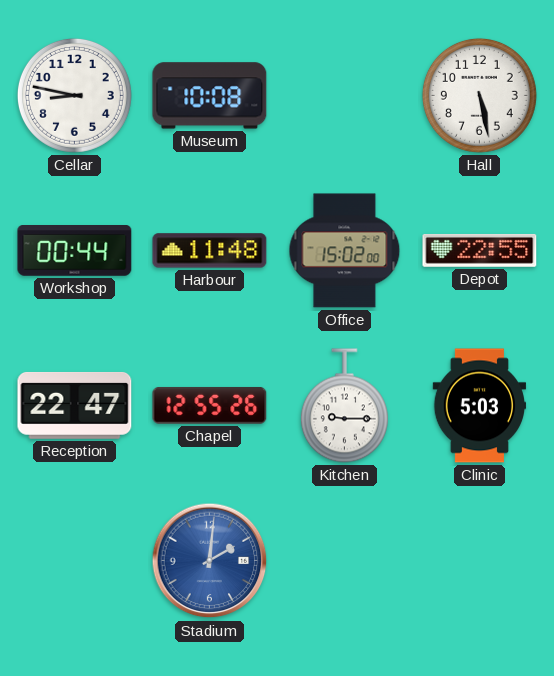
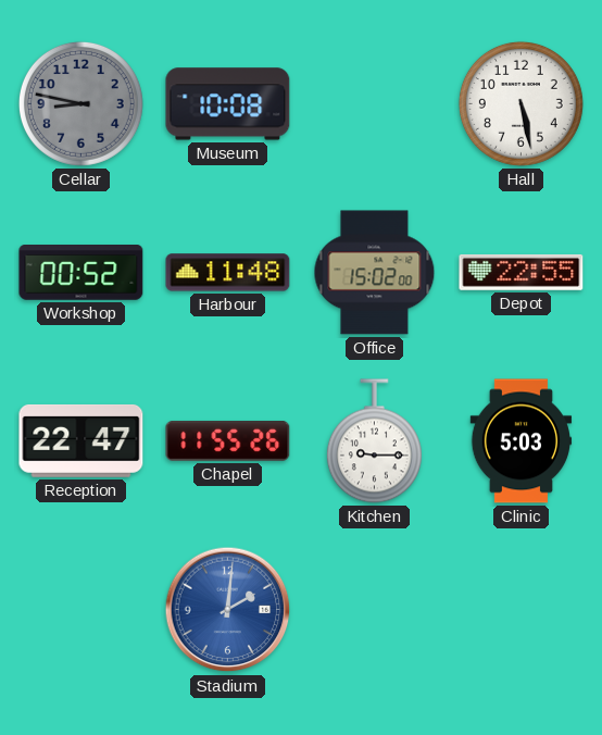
Cellar dial: white -> grey
Workshop: 00:44 -> 00:52
Chapel: 12:55 -> 11:55
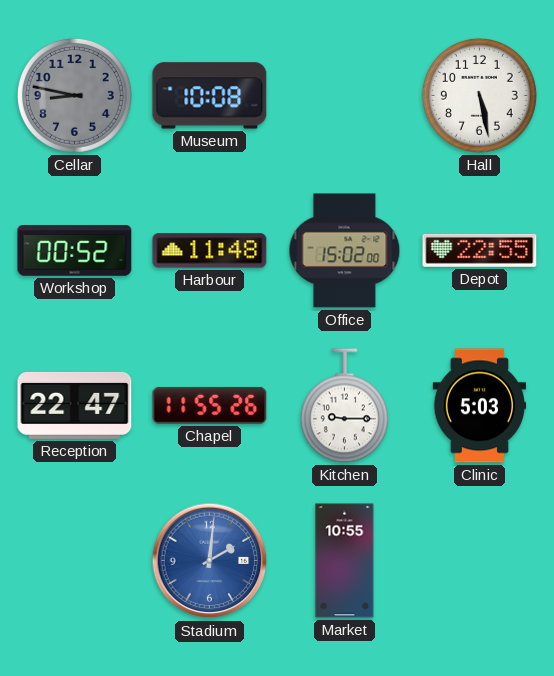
Market: none -> 10:55
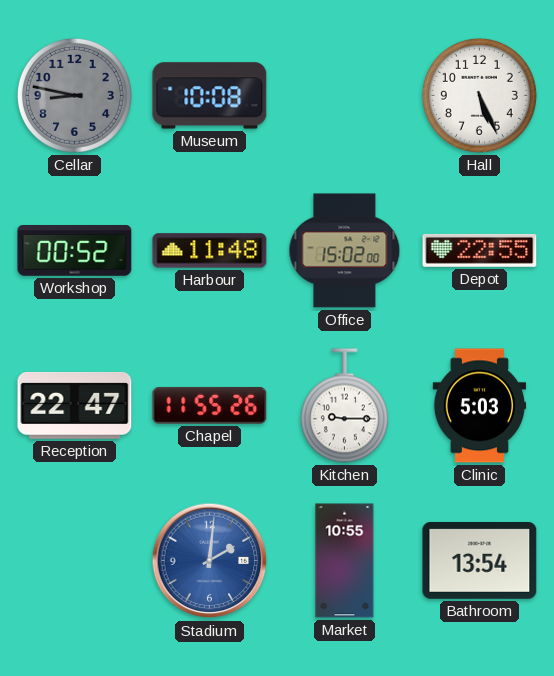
Hall: 5:28 -> 5:26
Bathroom: none -> 13:54
